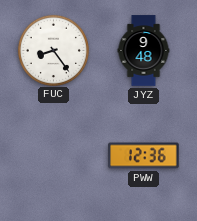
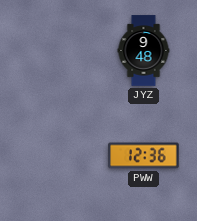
FUC: 8:24 -> none
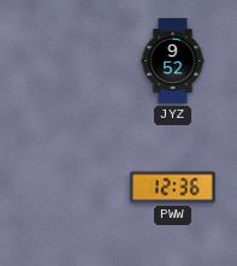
JYZ: 9:48 -> 9:52
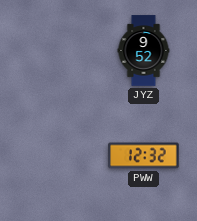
PWW: 12:36 -> 12:32
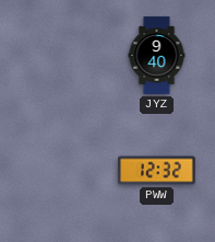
JYZ: 9:52 -> 9:40
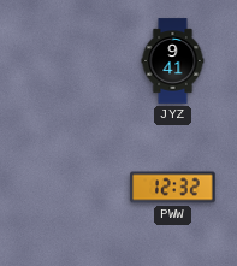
JYZ: 9:40 -> 9:41
